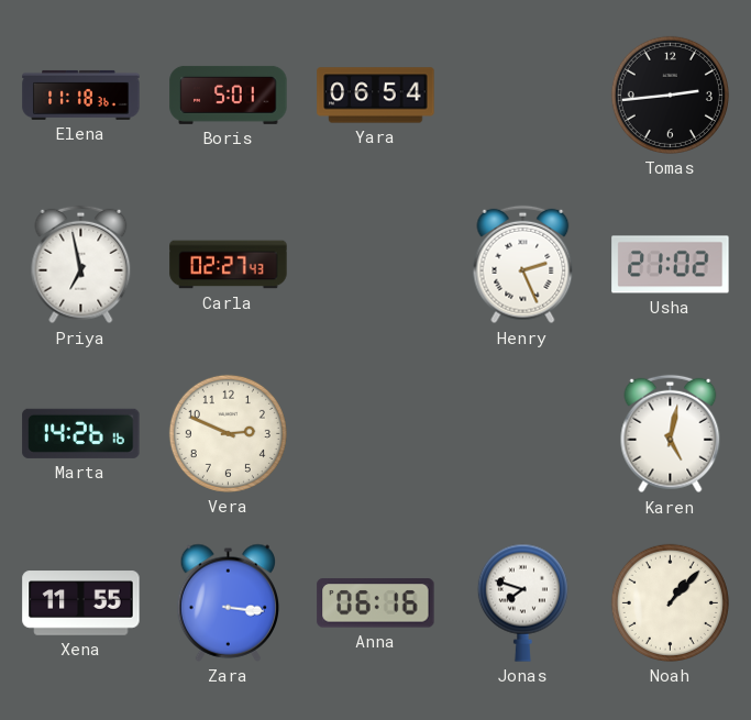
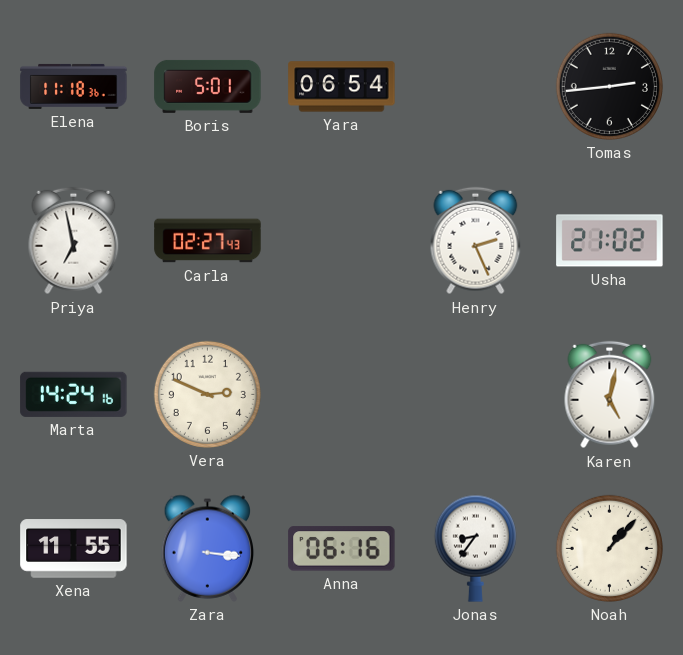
Marta: 14:26 -> 14:24
Jonas: 7:48 -> 8:36
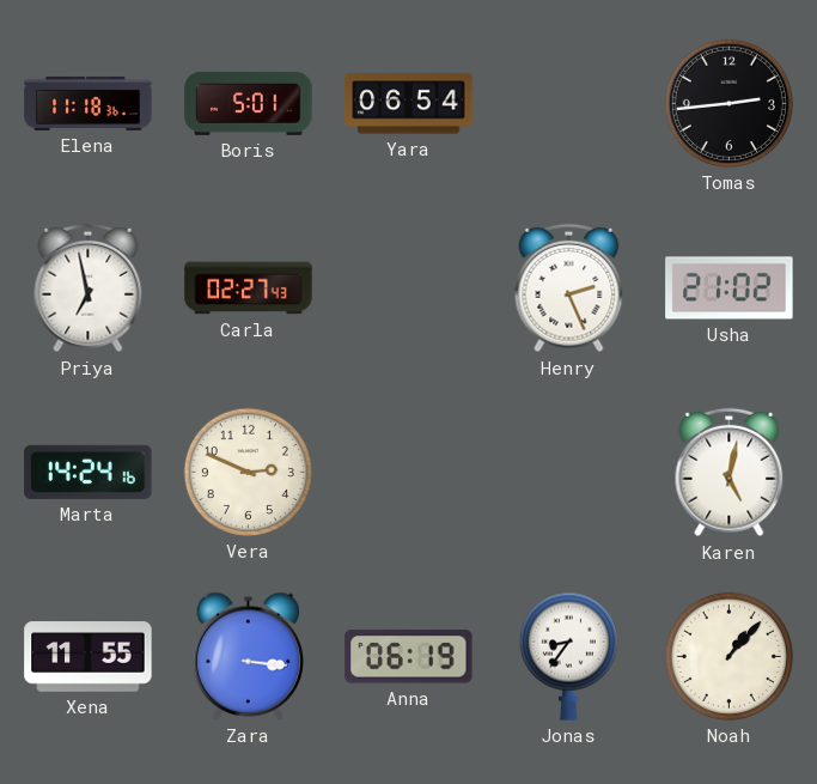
Anna: 06:16 -> 06:19
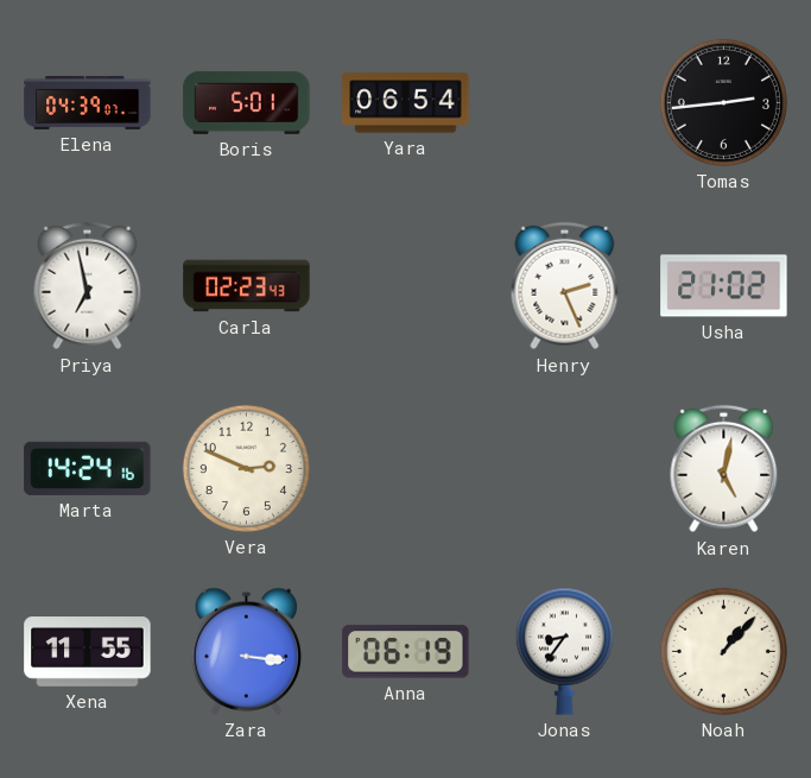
Elena: 11:18 -> 04:39
Carla: 02:27 -> 02:23
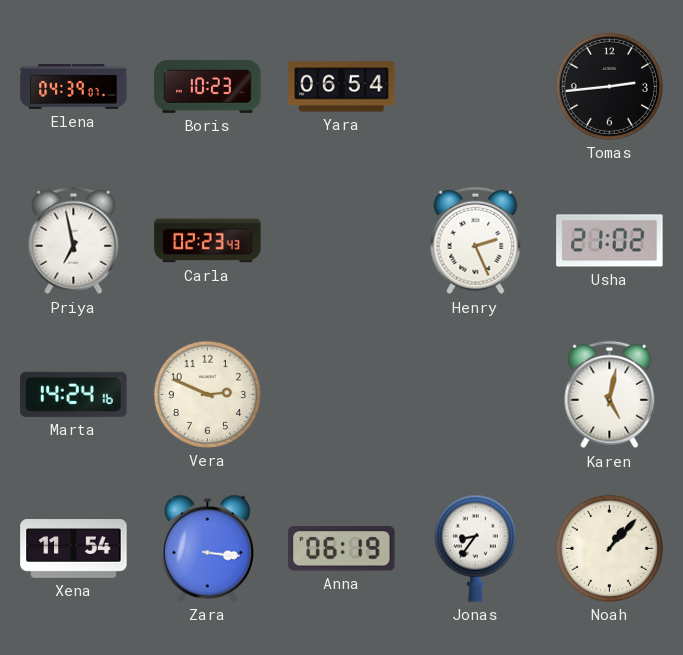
Boris: 5:01 -> 10:23
Xena: 11:55 -> 11:54
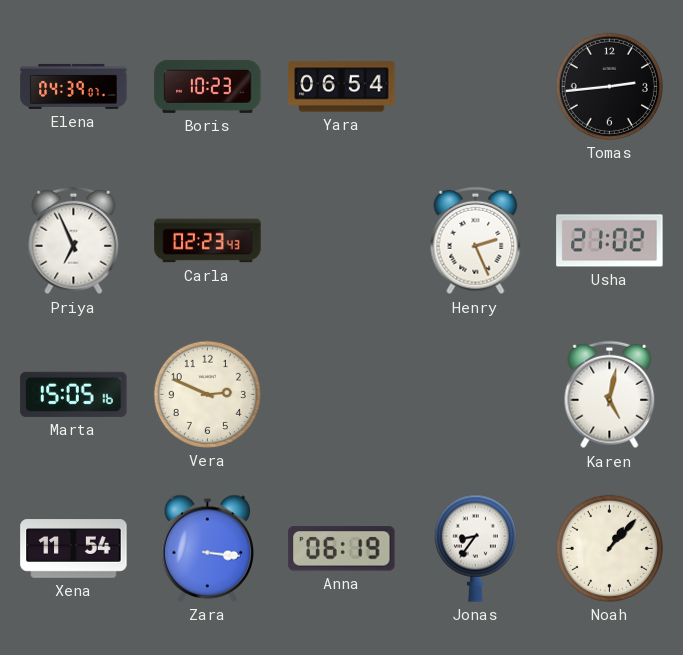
Priya: 6:58 -> 6:56
Marta: 14:24 -> 15:05
